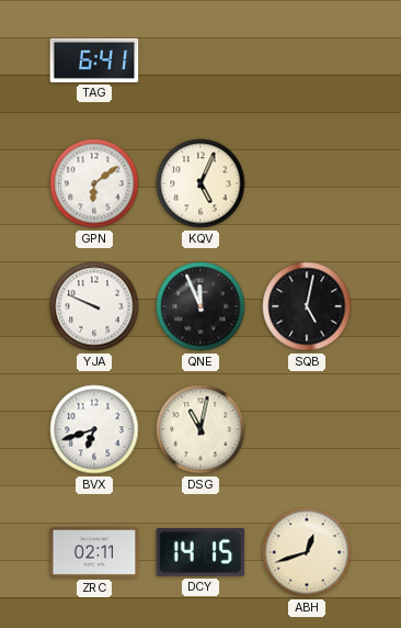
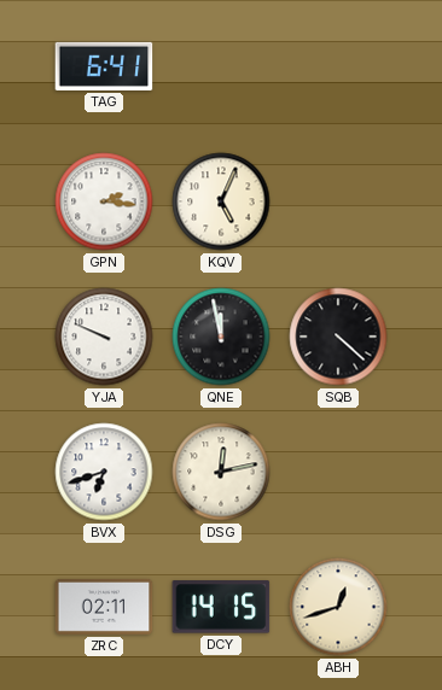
GPN: 6:09 -> 2:16
QNE: 11:56 -> 11:58
SQB: 5:02 -> 4:22
DSG: 11:02 -> 12:13
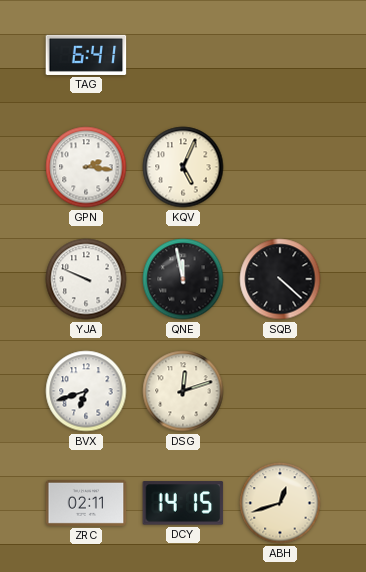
DSG: 12:13 -> 12:12
